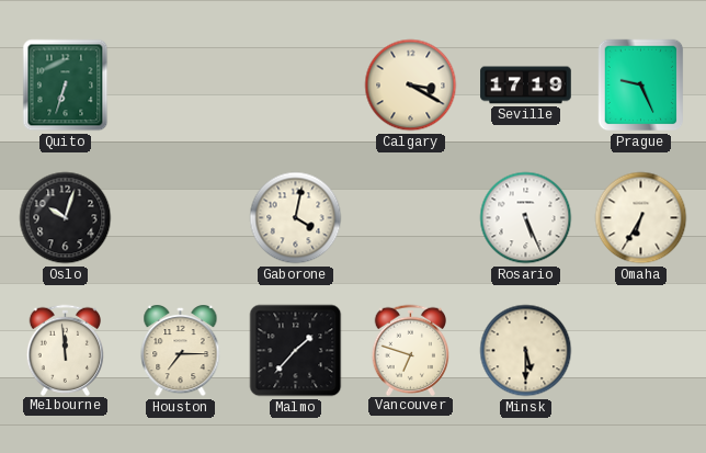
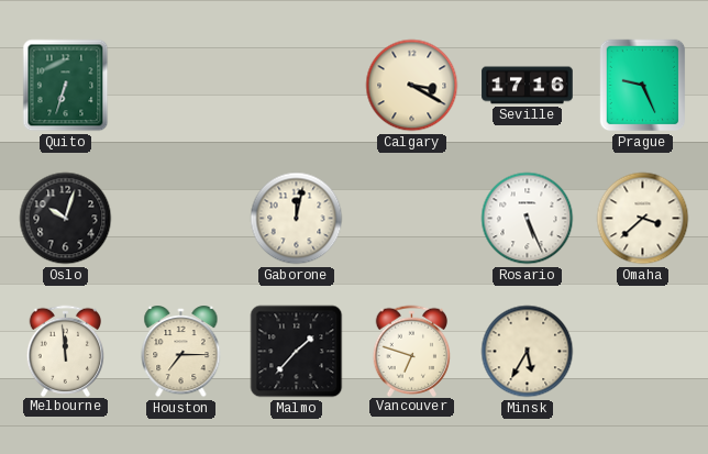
Seville: 17:19 -> 17:16
Gaborone: 4:02 -> 12:02
Omaha: 6:35 -> 3:38
Minsk: 5:30 -> 5:35
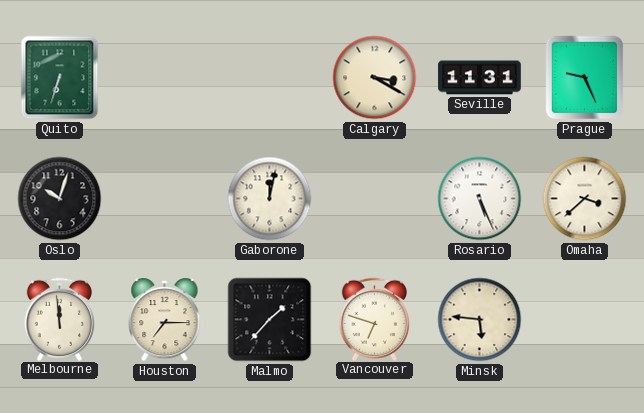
Seville: 17:16 -> 11:31
Minsk: 5:35 -> 5:46
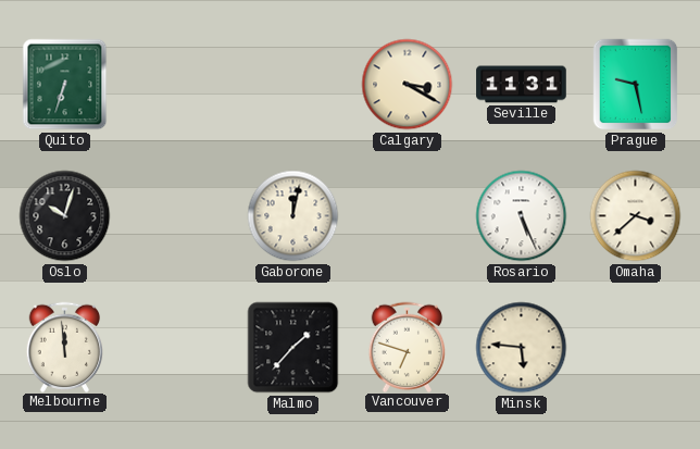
Prague: 9:26 -> 9:28
Houston: 7:15 -> none
